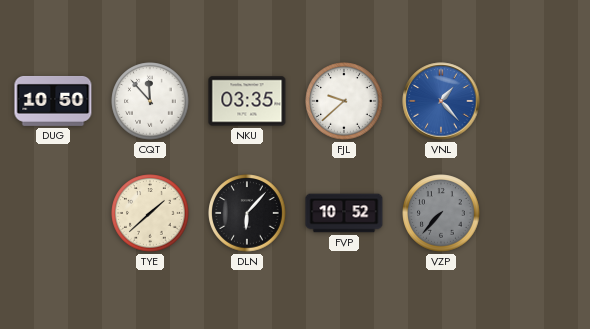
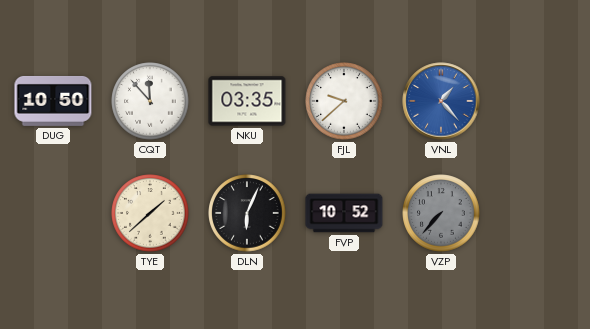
DLN: 6:07 -> 6:04
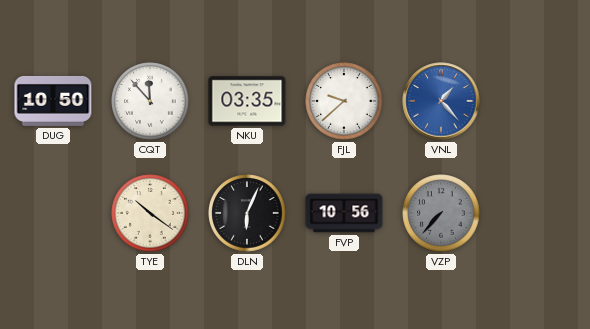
TYE: 1:38 -> 10:21
FVP: 10:52 -> 10:56
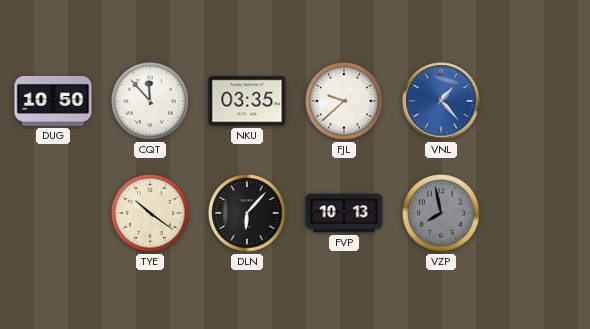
DLN: 6:04 -> 6:07
FVP: 10:56 -> 10:13
VZP: 7:37 -> 7:58
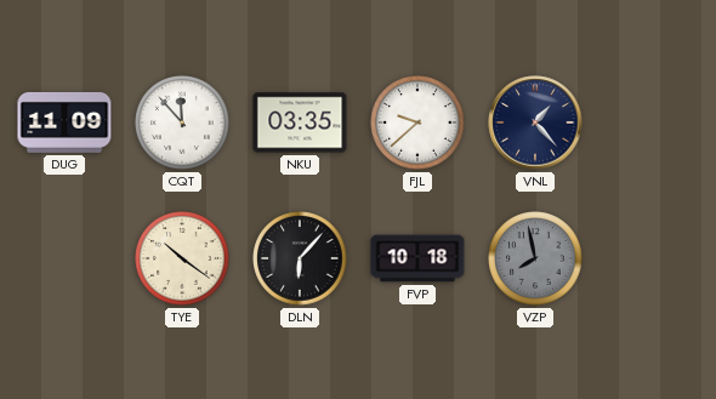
DUG: 10:50 -> 11:09
VNL dial: blue -> navy
FVP: 10:13 -> 10:18
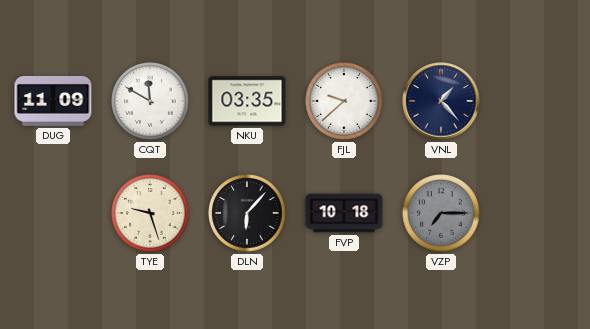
CQT: 11:53 -> 11:50
TYE: 10:21 -> 9:27
VZP: 7:58 -> 7:15
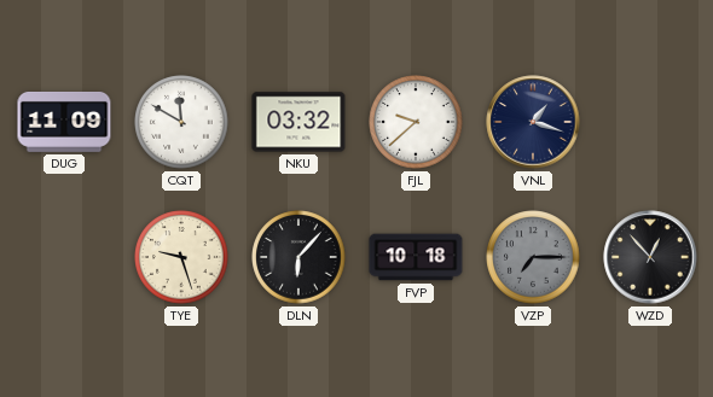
NKU: 03:35 -> 03:32
VNL: 1:23 -> 1:18
WZD: none -> 12:53
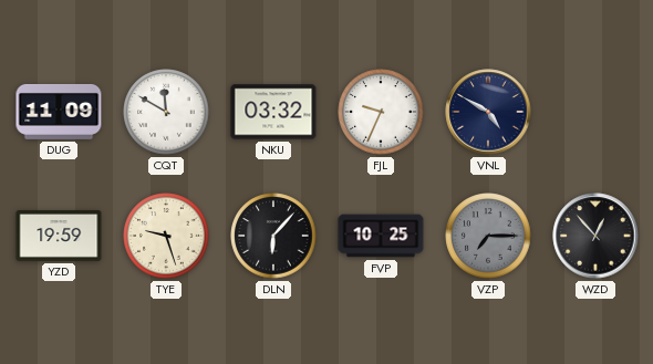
FJL: 9:38 -> 9:34
VNL: 1:18 -> 4:50
YZD: none -> 19:59
FVP: 10:18 -> 10:25
